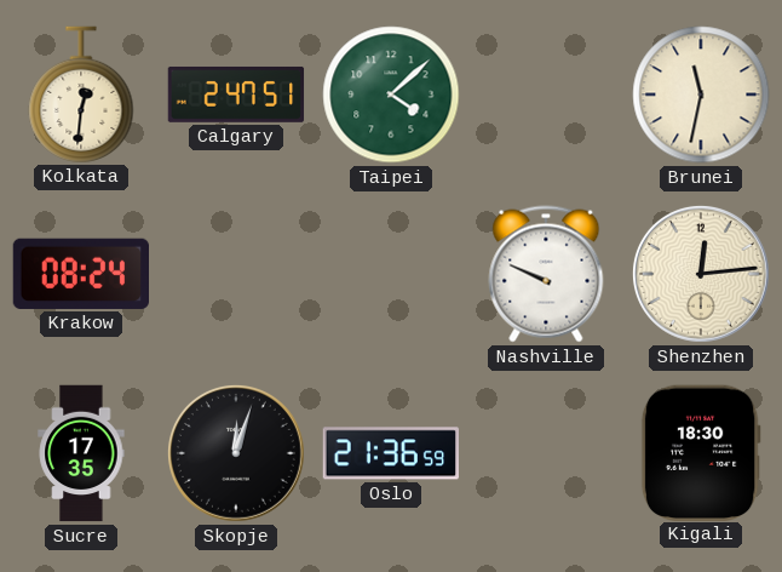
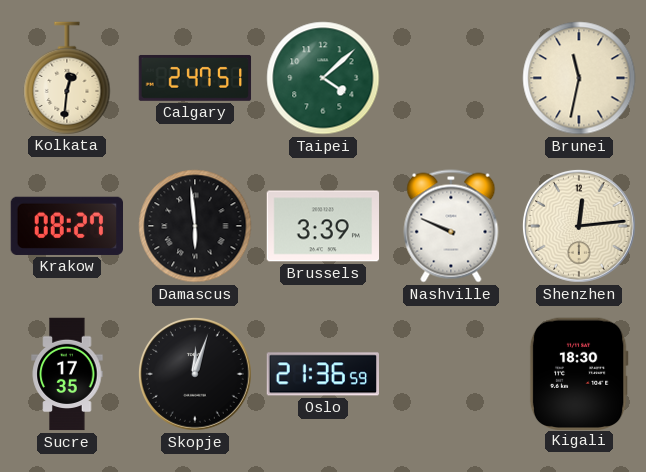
Krakow: 08:24 -> 08:27
Damascus: none -> 5:59
Brussels: none -> 3:39
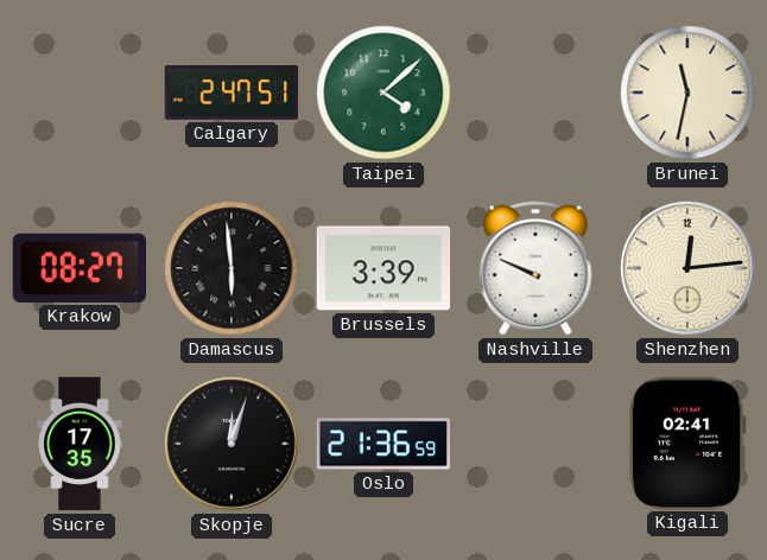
Kolkata: 12:31 -> none
Kigali: 18:30 -> 02:41
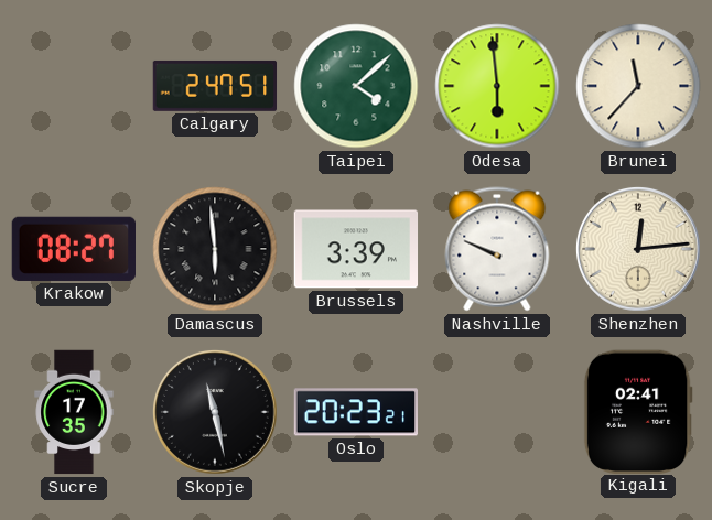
Odesa: none -> 5:59
Brunei: 11:32 -> 11:37
Skopje: 12:03 -> 11:28
Oslo: 21:36 -> 20:23
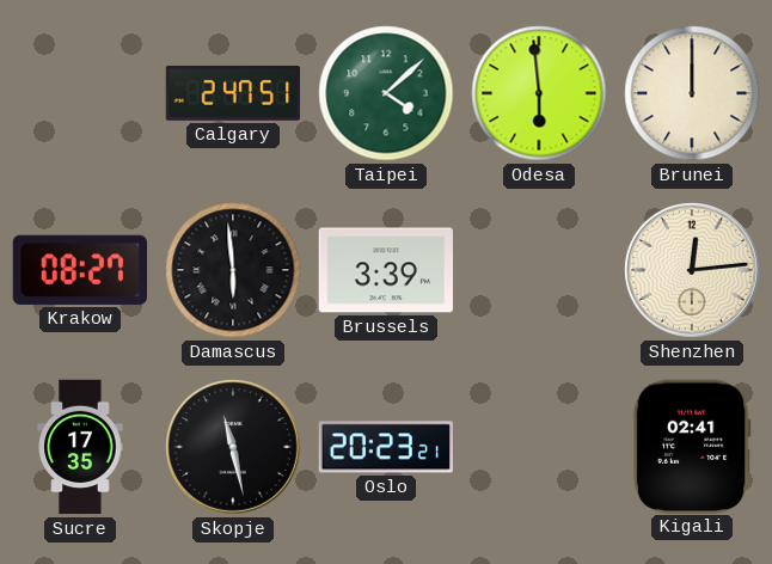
Brunei: 11:37 -> 12:00
Nashville: 9:49 -> none
